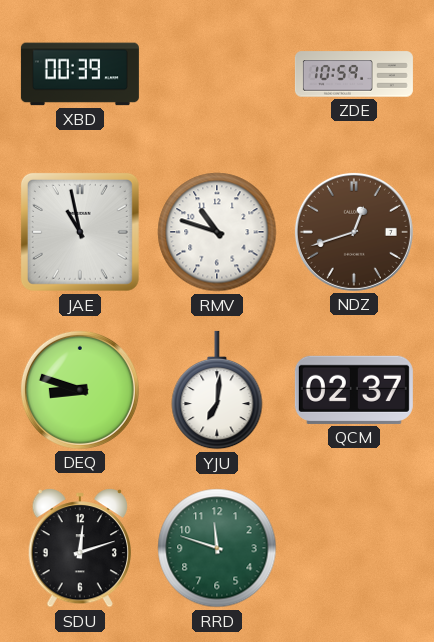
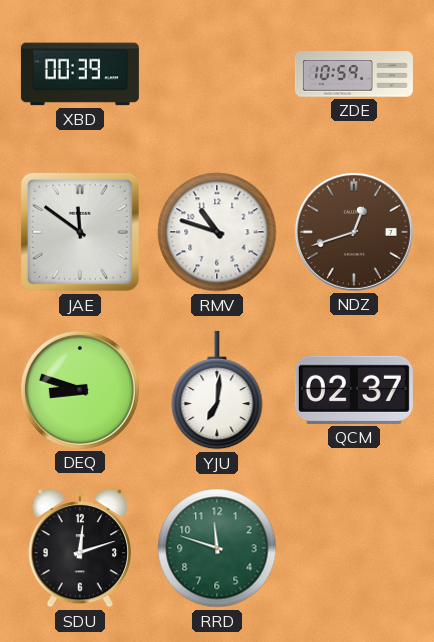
JAE: 10:58 -> 11:51
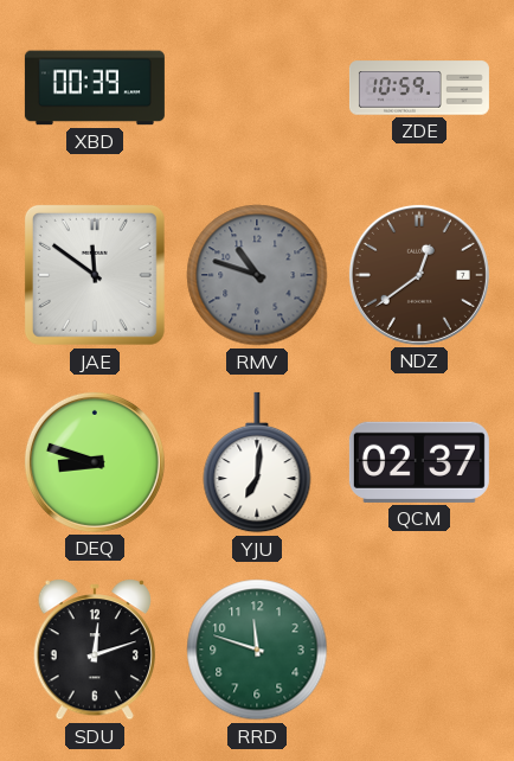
RMV dial: white -> grey
NDZ: 12:42 -> 12:39
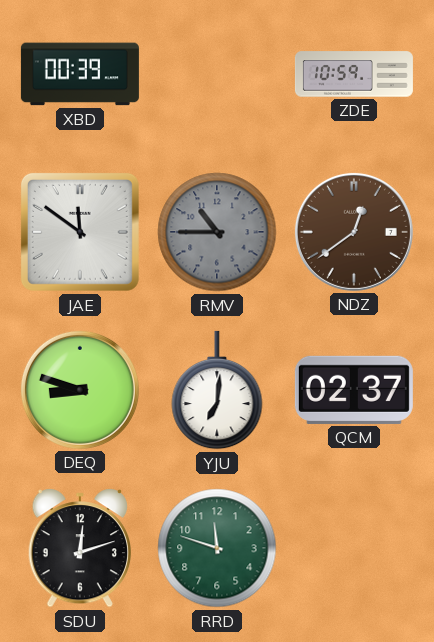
RMV: 10:48 -> 10:45
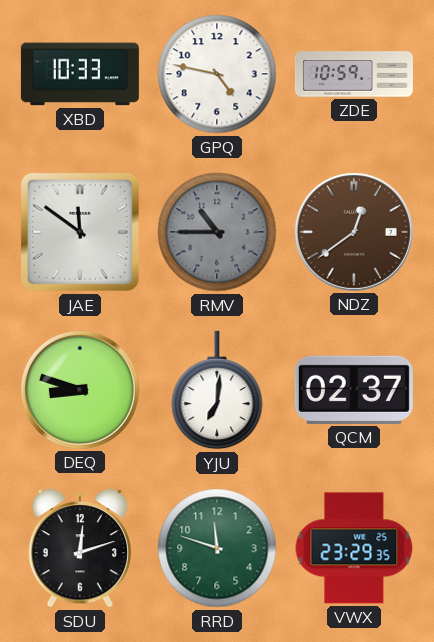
XBD: 00:39 -> 10:33
GPQ: none -> 4:47
VWX: none -> 23:29
